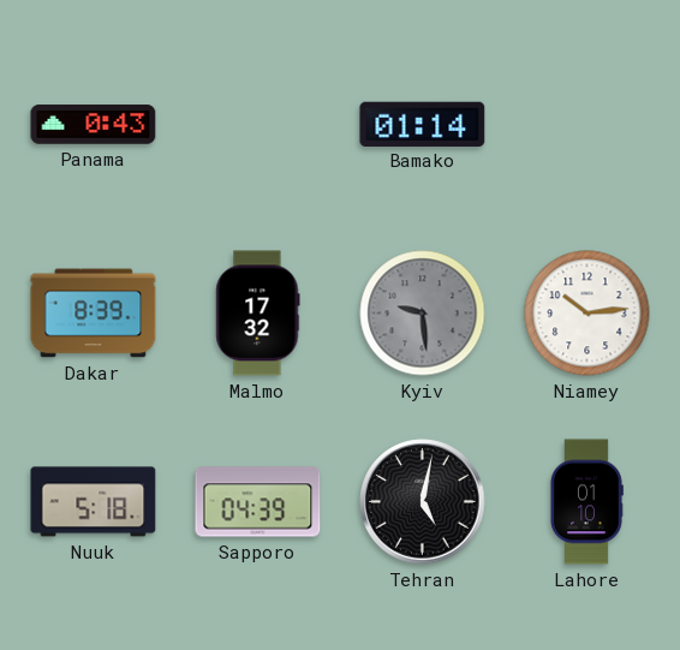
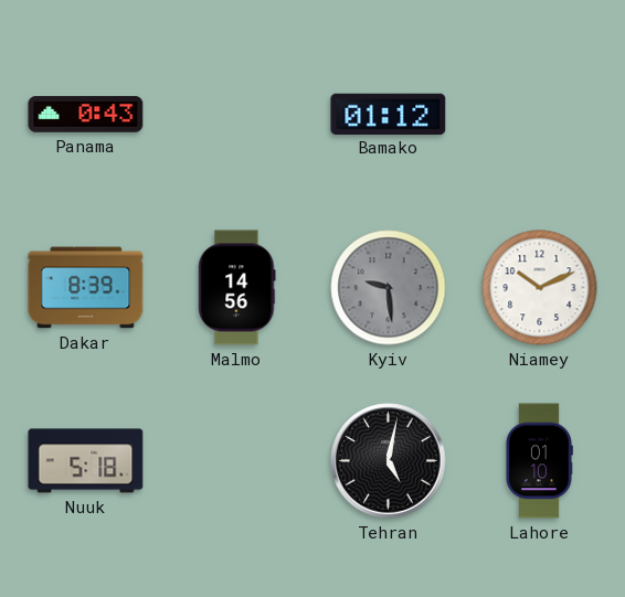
Bamako: 01:14 -> 01:12
Malmo: 17:32 -> 14:56
Niamey: 10:14 -> 10:11
Sapporo: 04:39 -> none
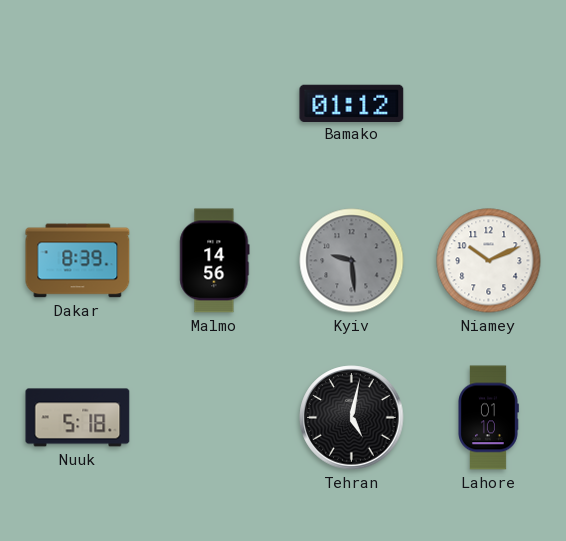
Panama: 0:43 -> none
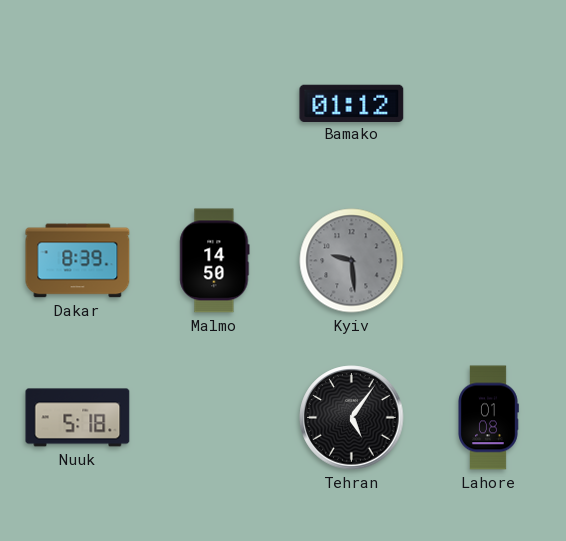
Malmo: 14:56 -> 14:50
Niamey: 10:11 -> none
Tehran: 5:02 -> 5:06
Lahore: 01:10 -> 01:08
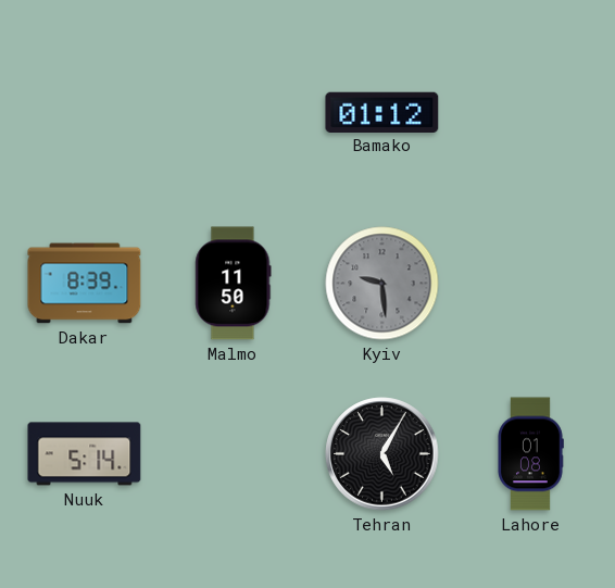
Malmo: 14:50 -> 11:50
Nuuk: 5:18 -> 5:14
Tehran: 5:06 -> 5:05
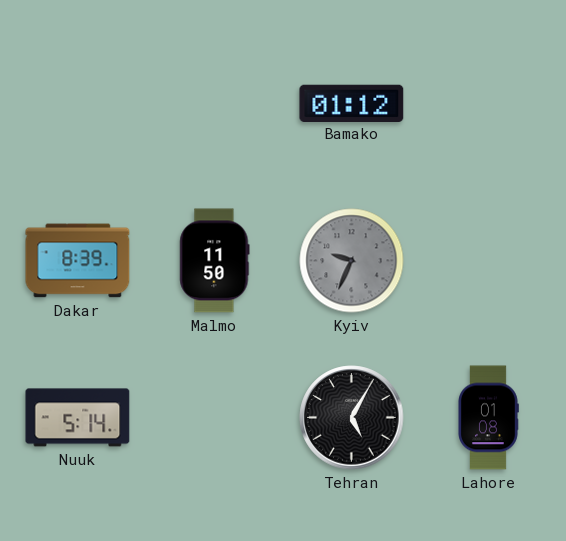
Kyiv: 9:29 -> 9:34
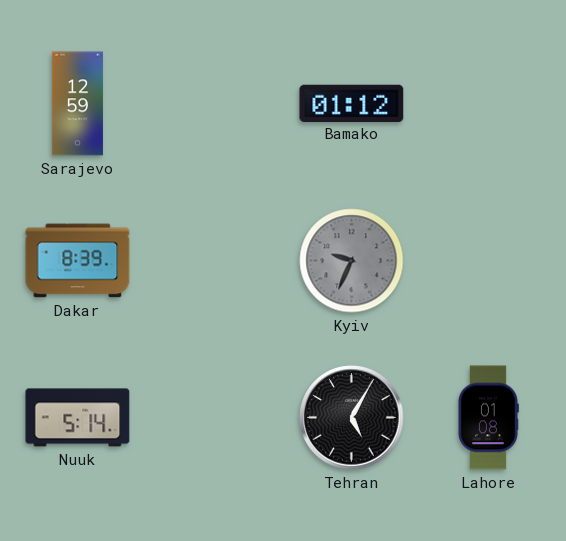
Sarajevo: none -> 12:59
Malmo: 11:50 -> none
